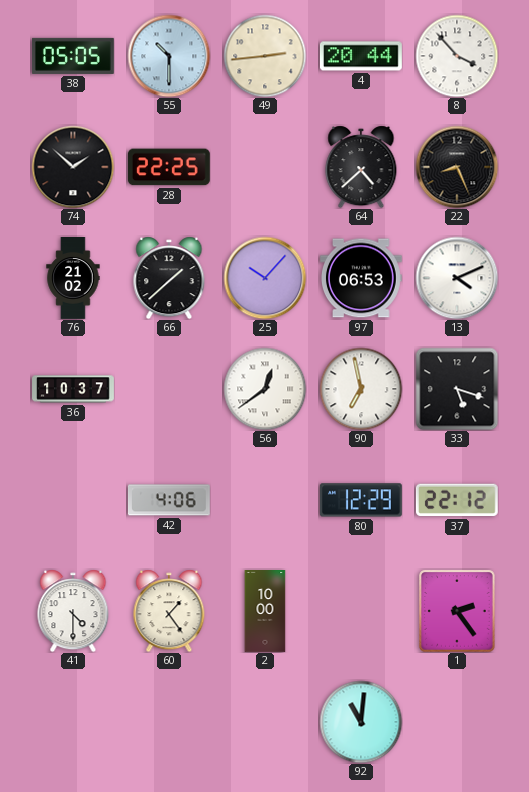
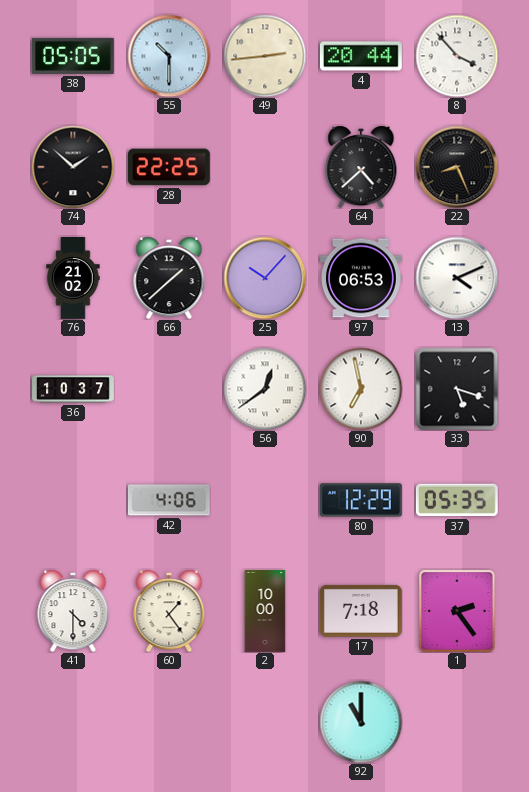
37: 22:12 -> 05:35
17: none -> 7:18
92: 11:01 -> 11:00
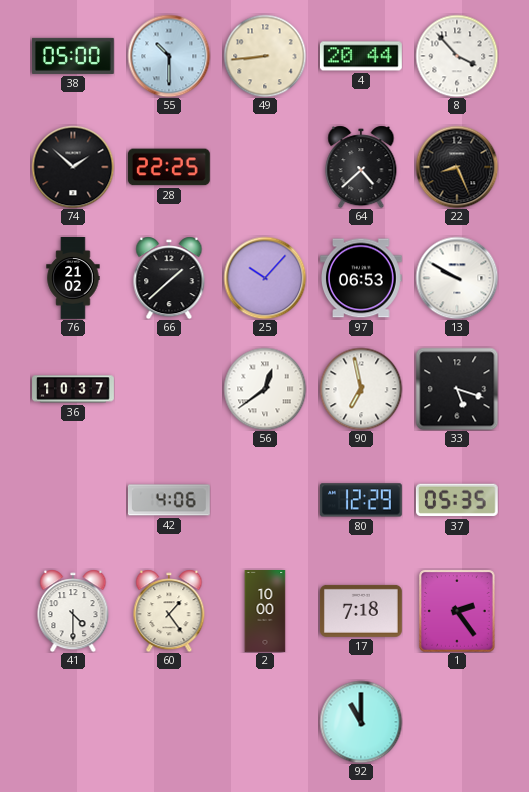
38: 05:05 -> 05:00
49: 2:44 -> 8:44
13: 4:11 -> 9:50
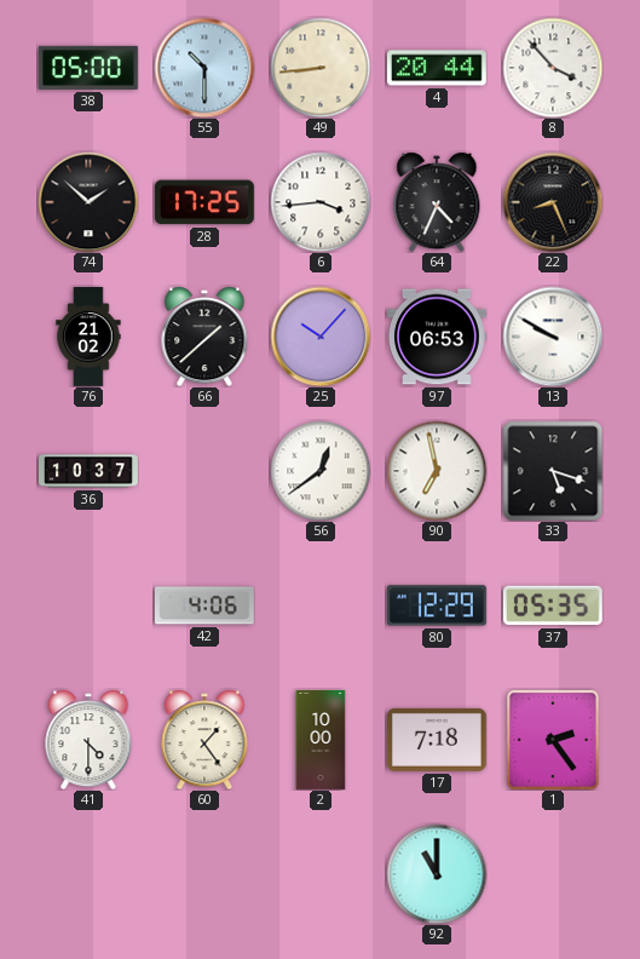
28: 22:25 -> 17:25
6: none -> 3:44
64: 4:38 -> 4:34
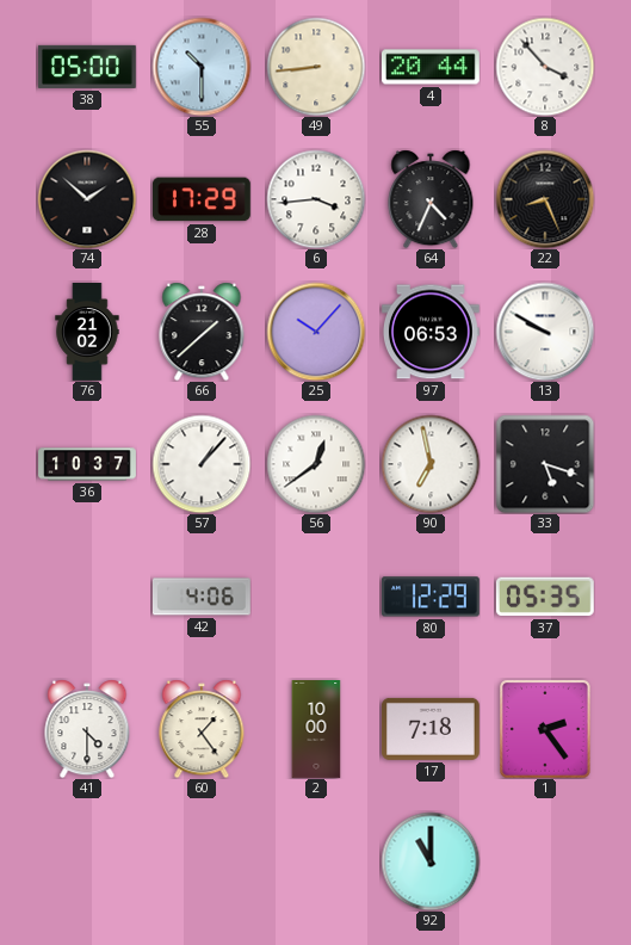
28: 17:25 -> 17:29
57: none -> 1:07
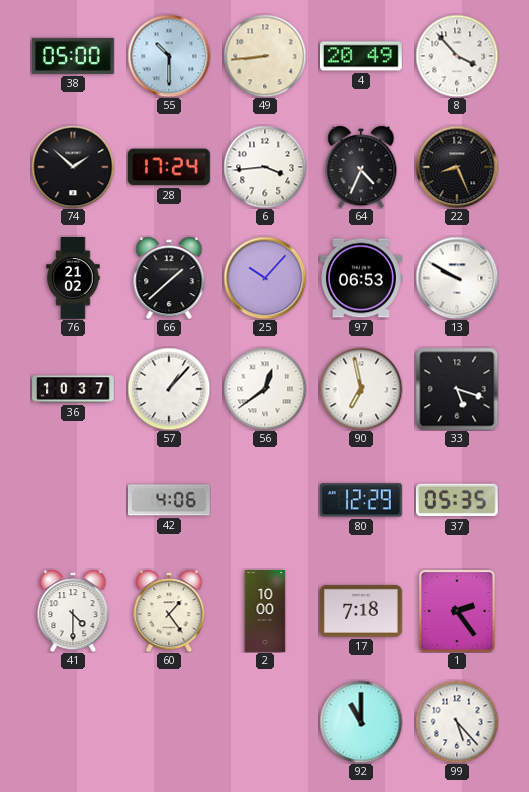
4: 20:44 -> 20:49
28: 17:29 -> 17:24
99: none -> 5:23
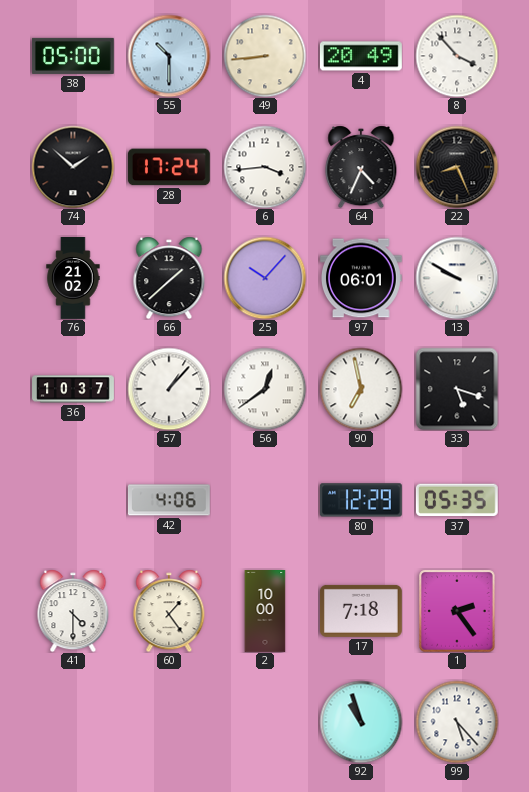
97: 06:53 -> 06:01
92: 11:00 -> 10:57
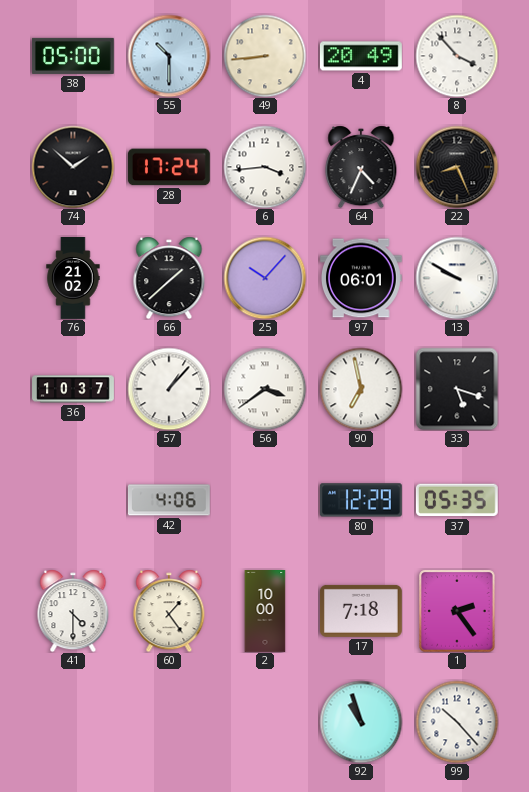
56: 12:39 -> 3:39
99: 5:23 -> 10:23
